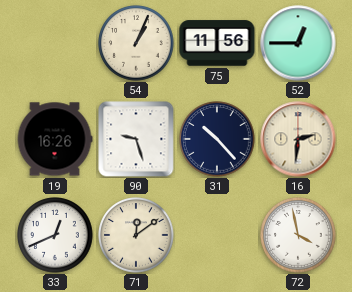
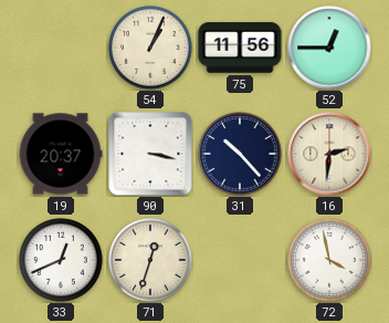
19: 16:26 -> 20:37
90: 9:27 -> 3:17
71: 12:09 -> 12:33
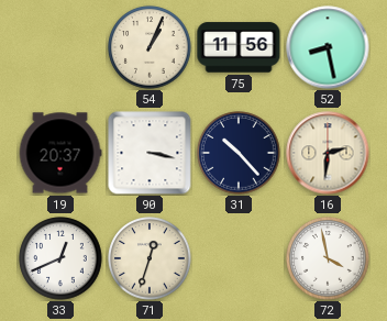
52: 12:45 -> 8:28
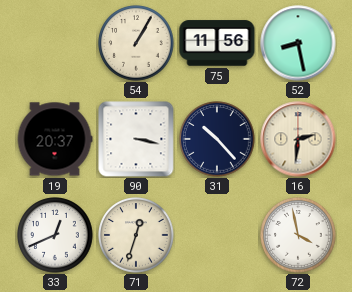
54: 1:04 -> 1:05
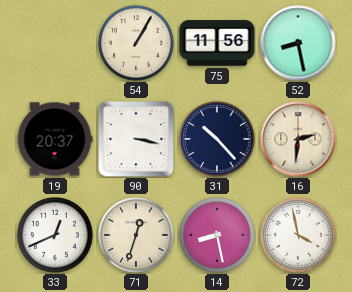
14: none -> 8:28
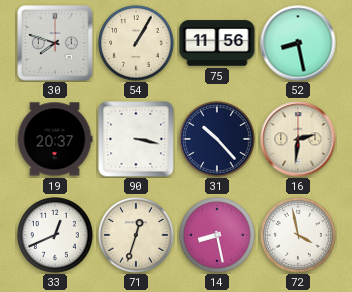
30: none -> 7:48
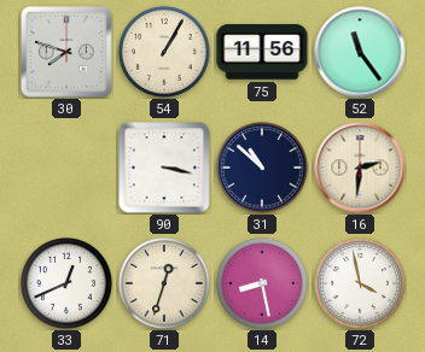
52: 8:28 -> 11:24
19: 20:37 -> none
31: 10:23 -> 10:52
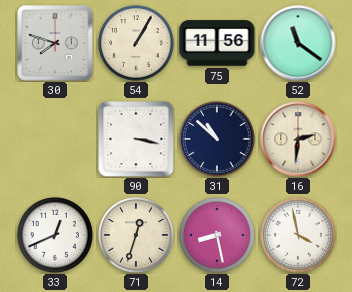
52: 11:24 -> 11:21
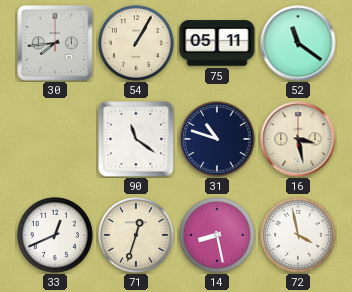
30: 7:48 -> 7:44
75: 11:56 -> 05:11
90: 3:17 -> 11:21
31: 10:52 -> 10:48
16: 2:31 -> 3:28
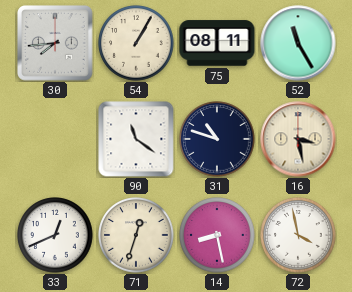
75: 05:11 -> 08:11
52: 11:21 -> 11:25
